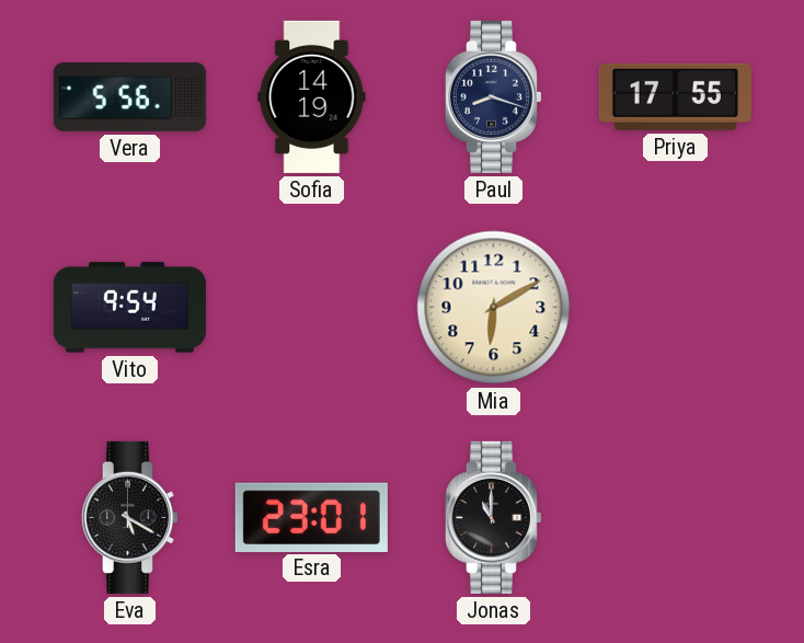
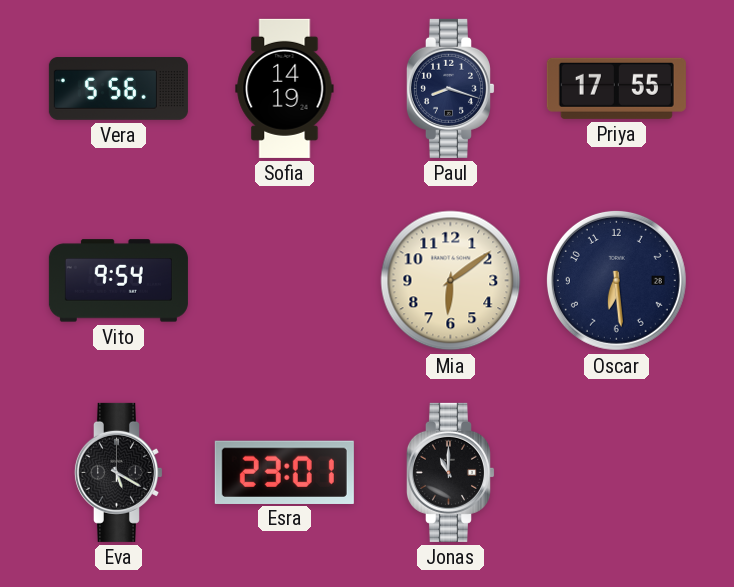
Mia: 6:10 -> 6:09
Oscar: none -> 6:29
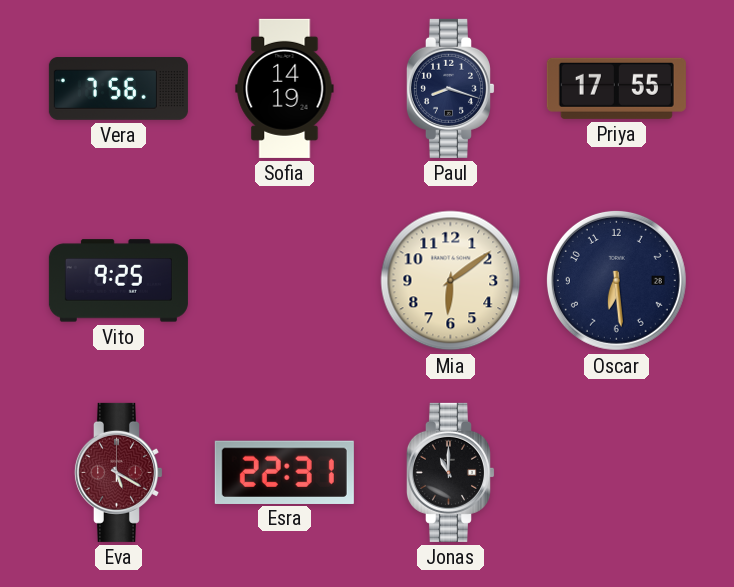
Vera: 5:56 -> 7:56
Vito: 9:54 -> 9:25
Eva dial: black -> burgundy
Esra: 23:01 -> 22:31
